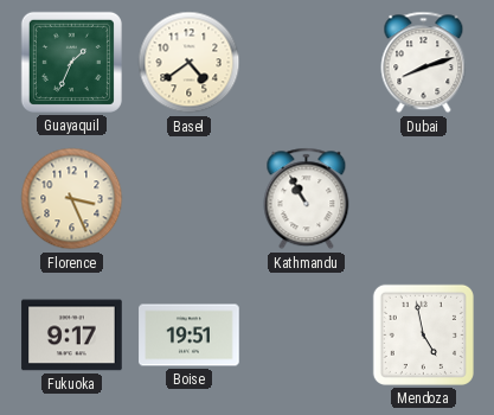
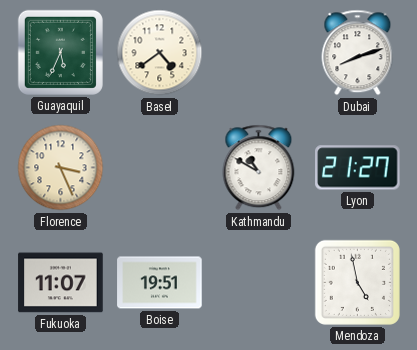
Guayaquil: 1:34 -> 5:34
Kathmandu: 10:55 -> 10:50
Lyon: none -> 21:27
Fukuoka: 9:17 -> 11:07
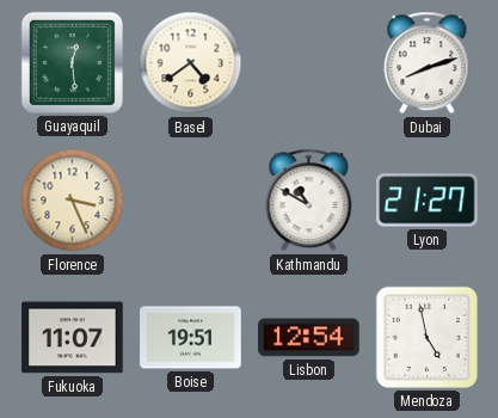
Guayaquil: 5:34 -> 12:29
Lisbon: none -> 12:54
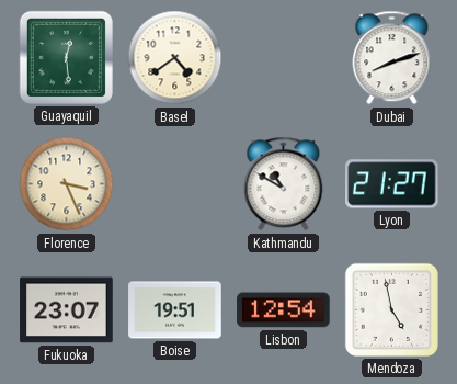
Fukuoka: 11:07 -> 23:07
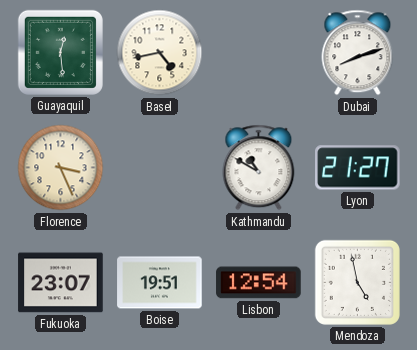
Basel: 4:39 -> 4:43
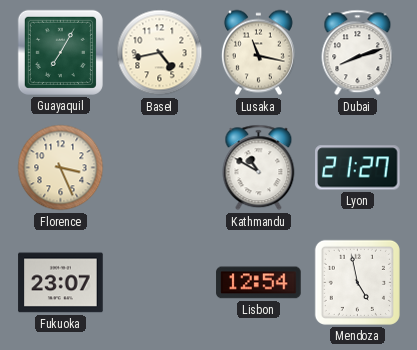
Guayaquil: 12:29 -> 7:05
Lusaka: none -> 11:17
Boise: 19:51 -> none
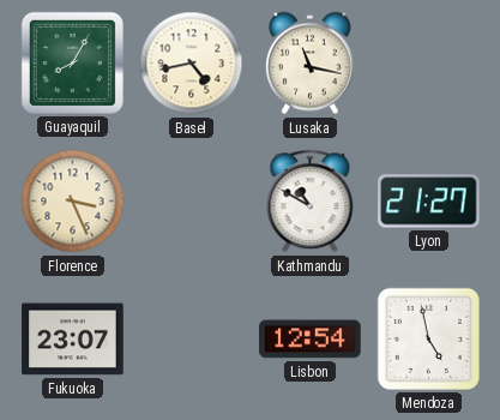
Guayaquil: 7:05 -> 8:05
Dubai: 8:12 -> none
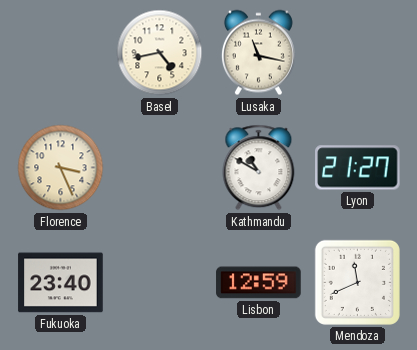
Guayaquil: 8:05 -> none
Fukuoka: 23:07 -> 23:40
Lisbon: 12:54 -> 12:59
Mendoza: 4:58 -> 11:41
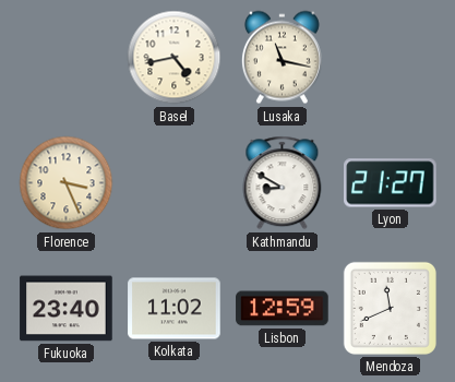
Kathmandu: 10:50 -> 8:50
Kolkata: none -> 11:02
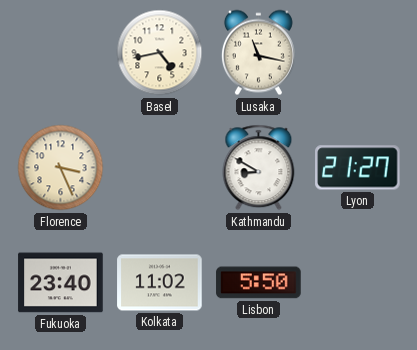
Lisbon: 12:59 -> 5:50
Mendoza: 11:41 -> none
